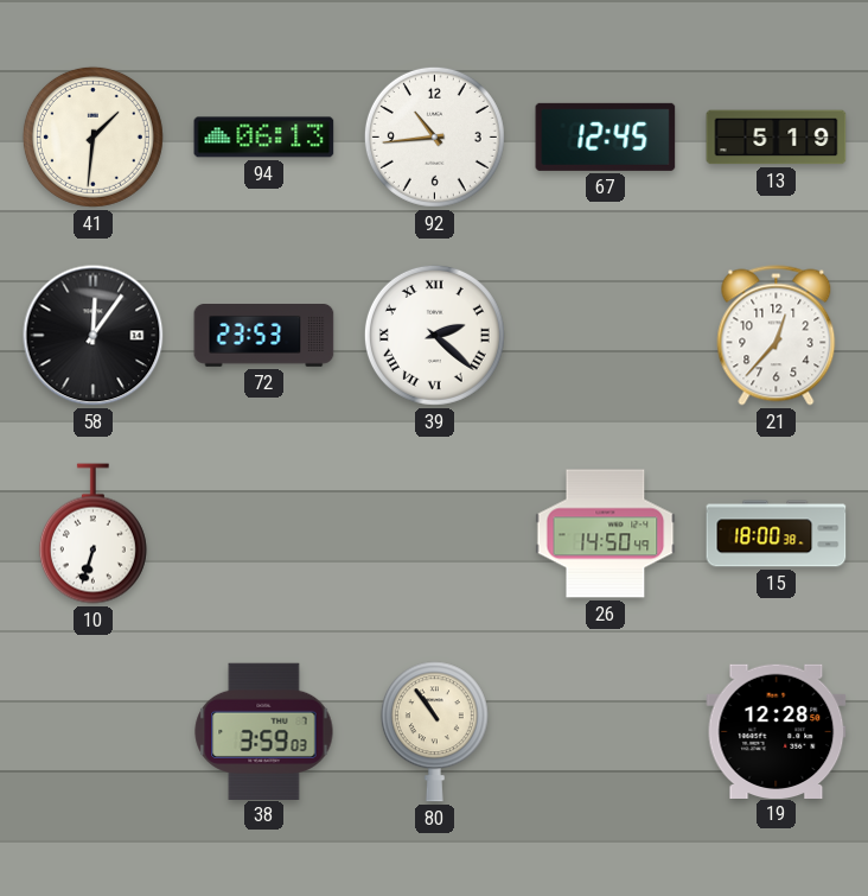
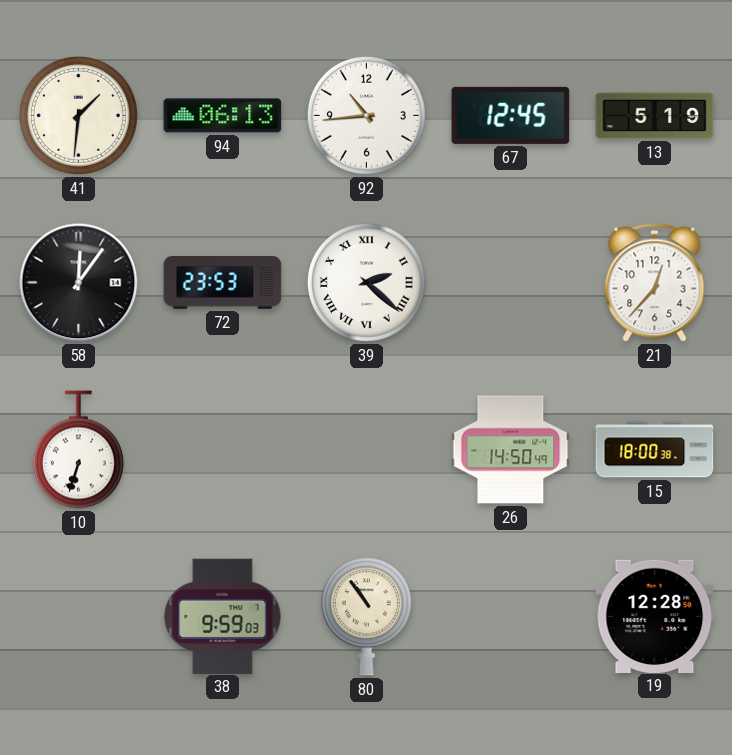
38: 3:59 -> 9:59
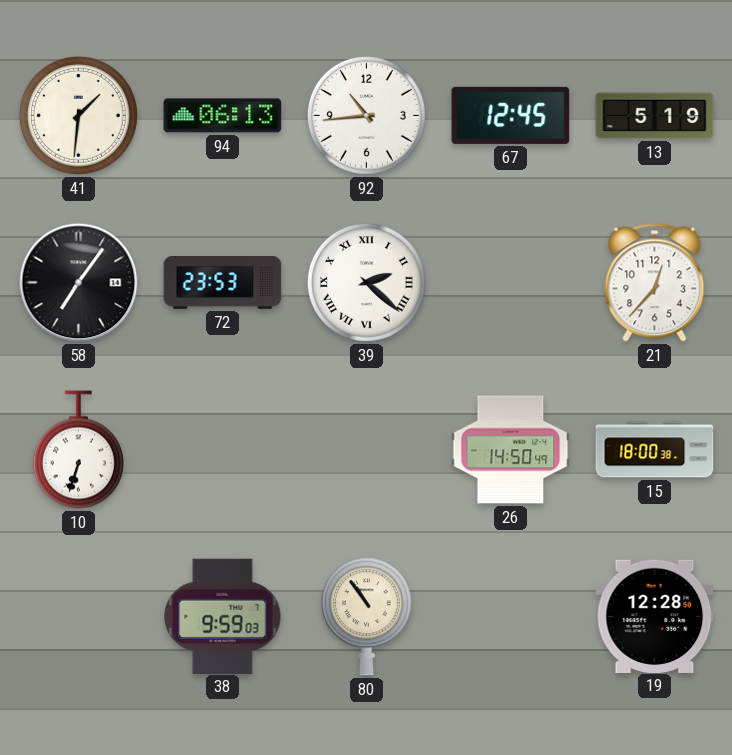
58: 12:06 -> 7:06
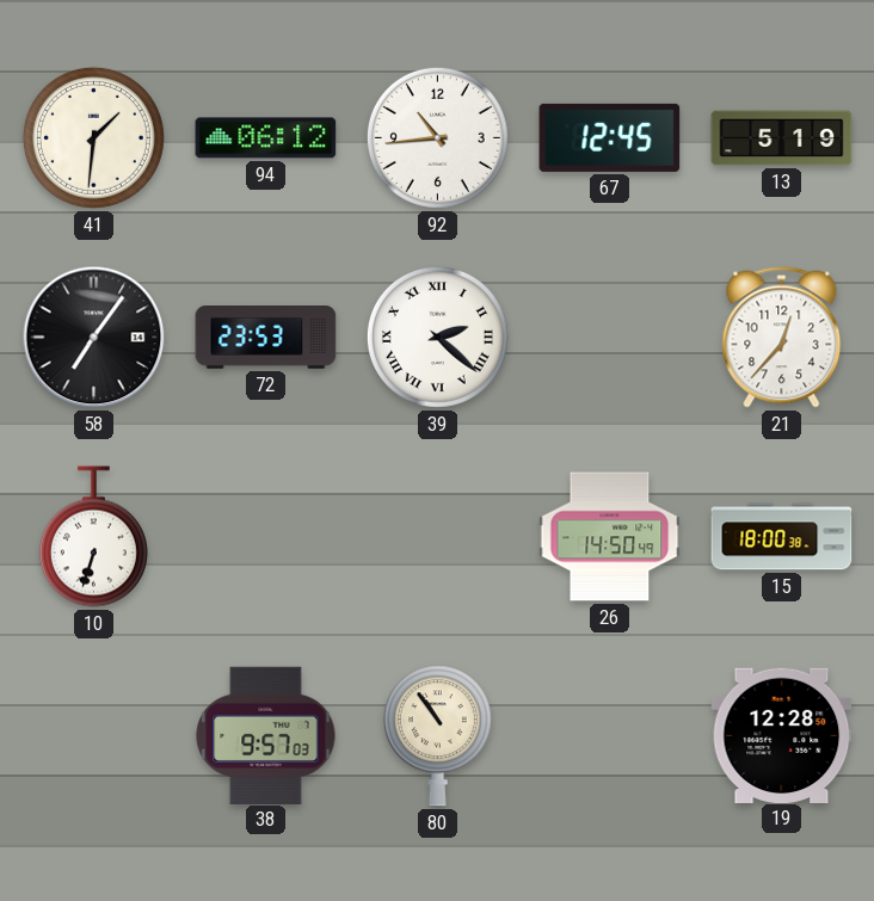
94: 06:13 -> 06:12
38: 9:59 -> 9:57
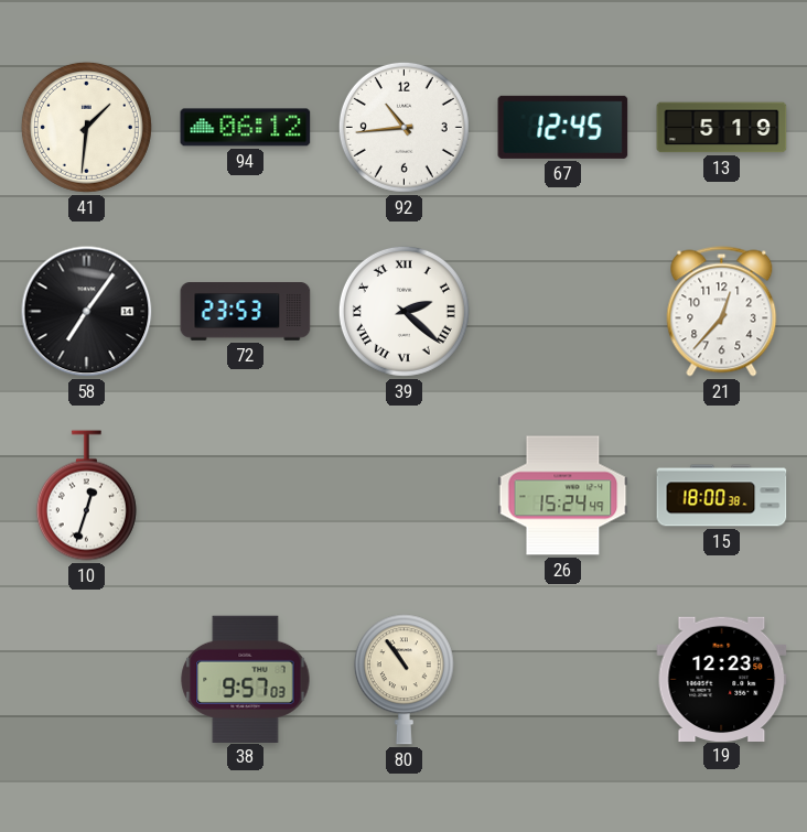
10: 6:33 -> 12:33
26: 14:50 -> 15:24
19: 12:28 -> 12:23
